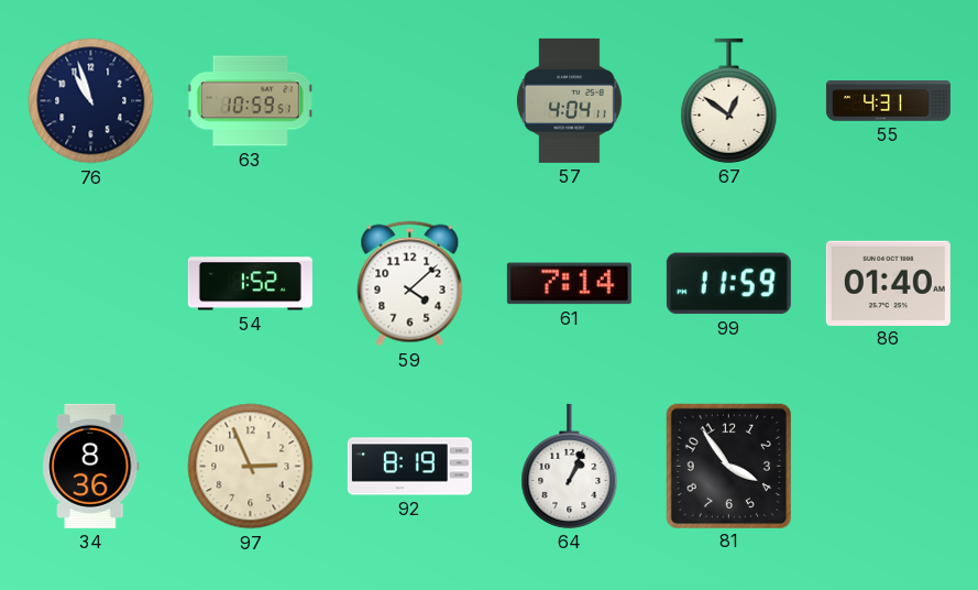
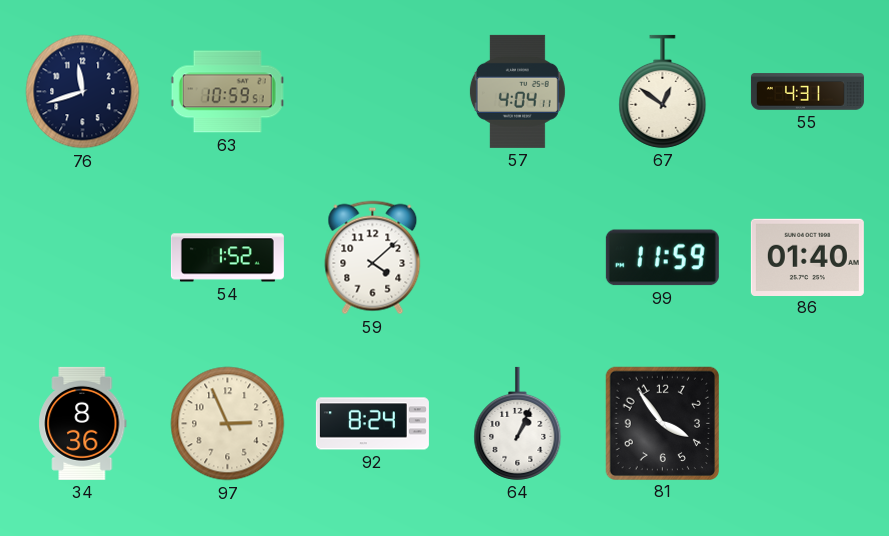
76: 10:57 -> 11:42
61: 7:14 -> none
92: 8:19 -> 8:24
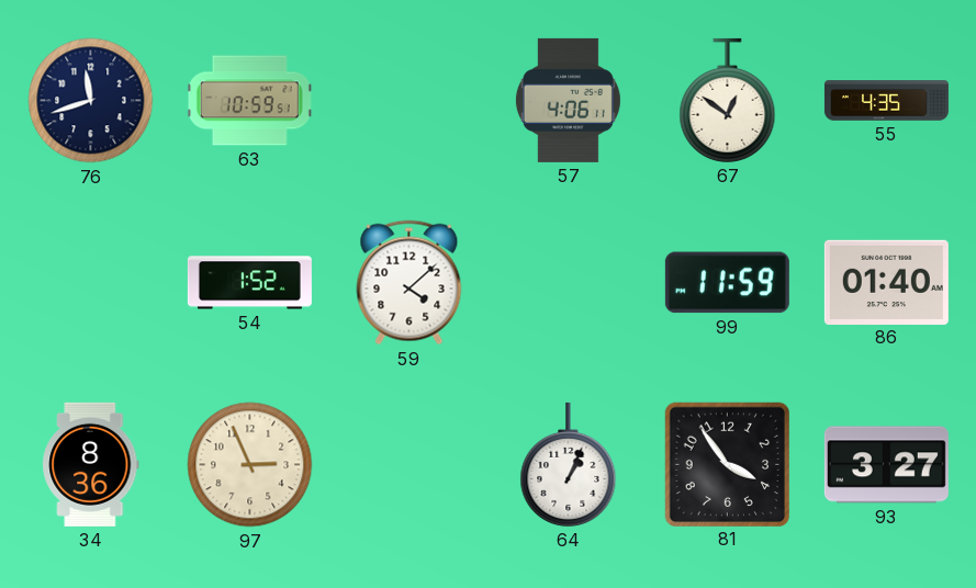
57: 4:04 -> 4:06
55: 4:31 -> 4:35
92: 8:24 -> none
93: none -> 3:27
